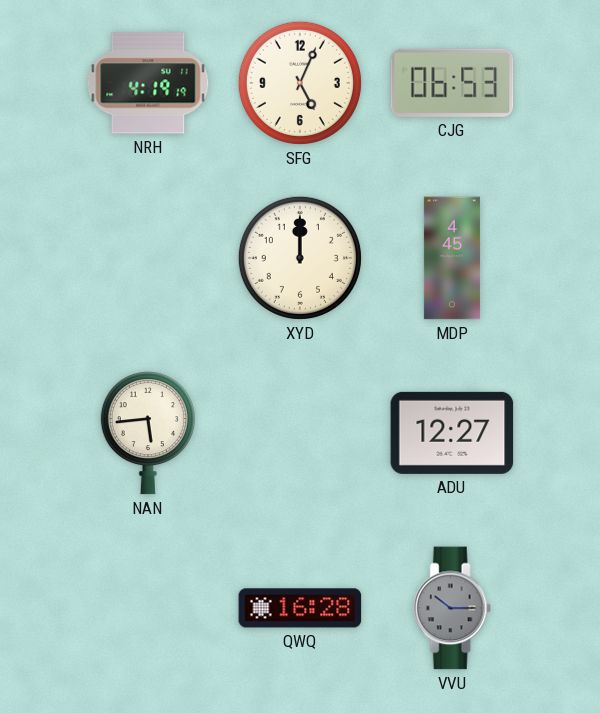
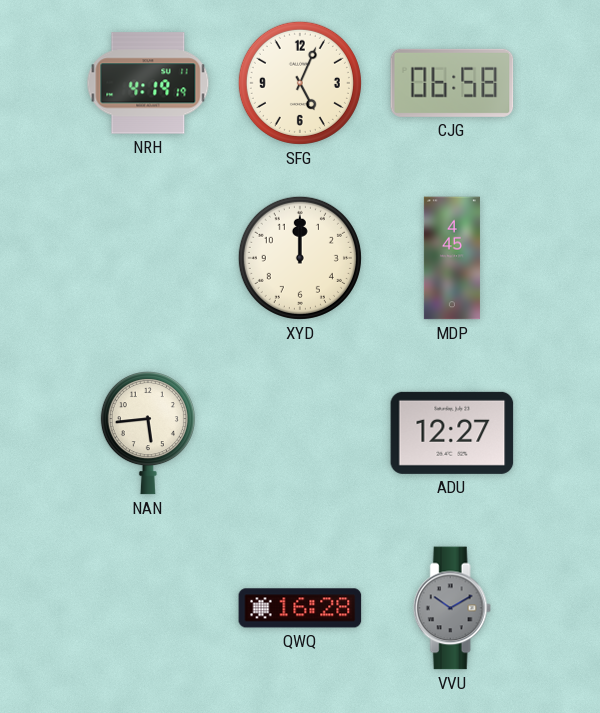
CJG: 06:53 -> 06:58
VVU: 10:15 -> 10:10
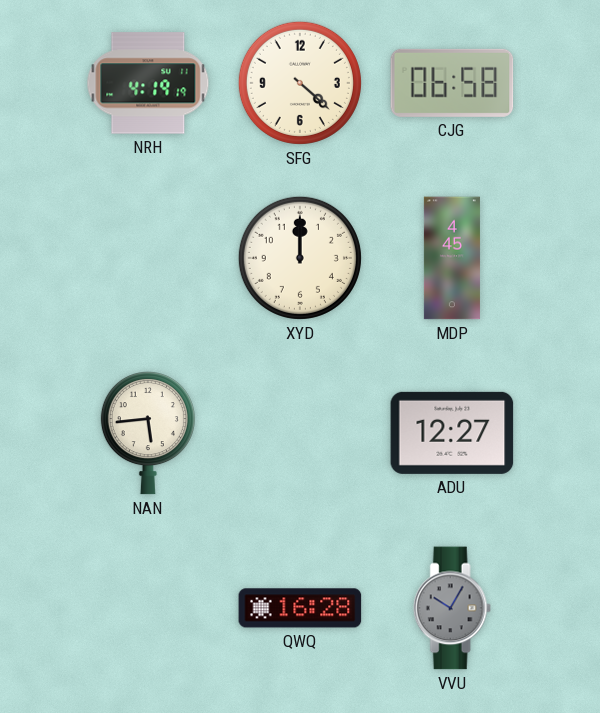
SFG: 5:04 -> 4:22
VVU: 10:10 -> 10:05
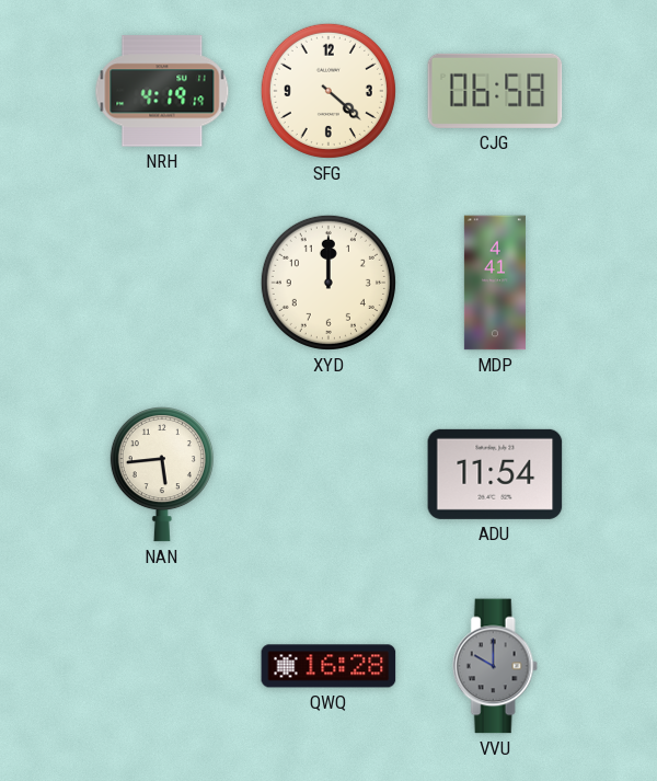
MDP: 4:45 -> 4:41
ADU: 12:27 -> 11:54
VVU: 10:05 -> 10:00
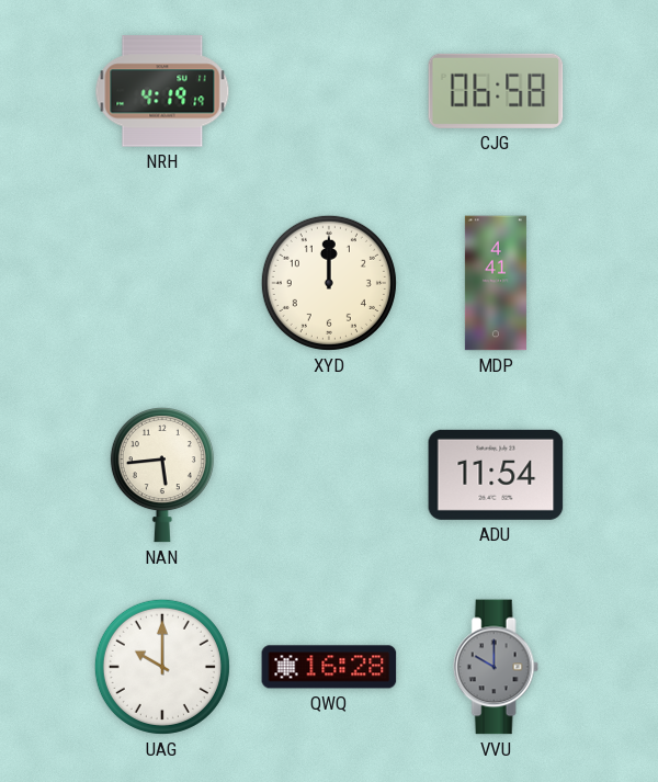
SFG: 4:22 -> none
UAG: none -> 10:00
